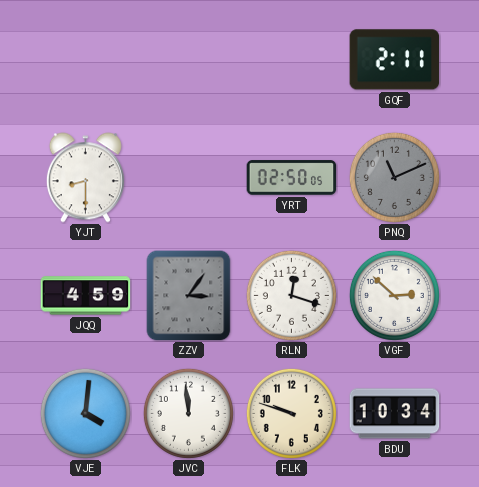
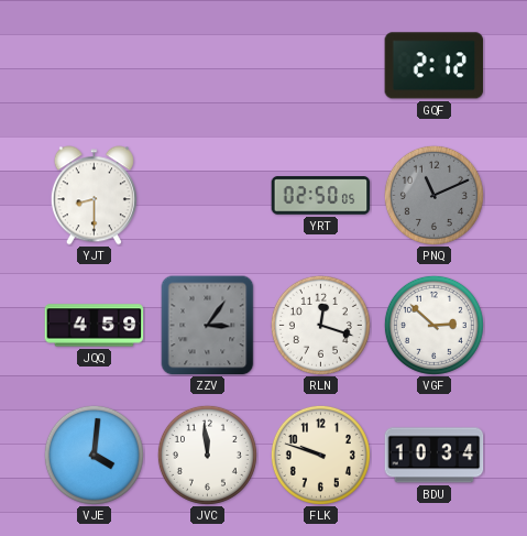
GQF: 2:11 -> 2:12
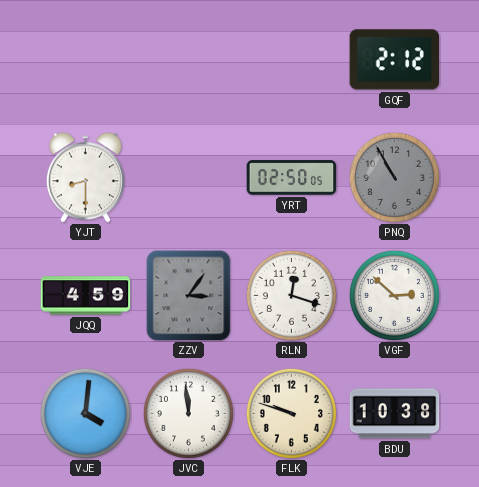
PNQ: 11:11 -> 10:55
BDU: 10:34 -> 10:38
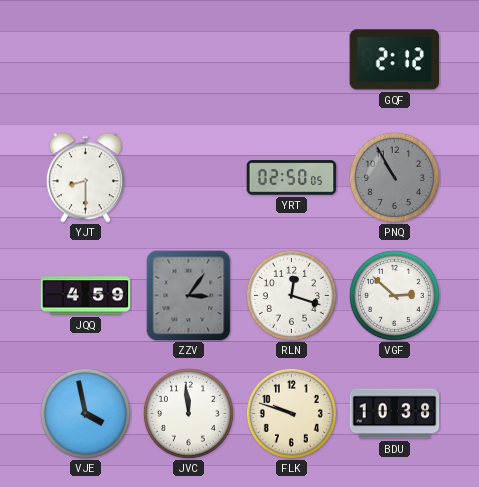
VJE: 4:01 -> 3:58
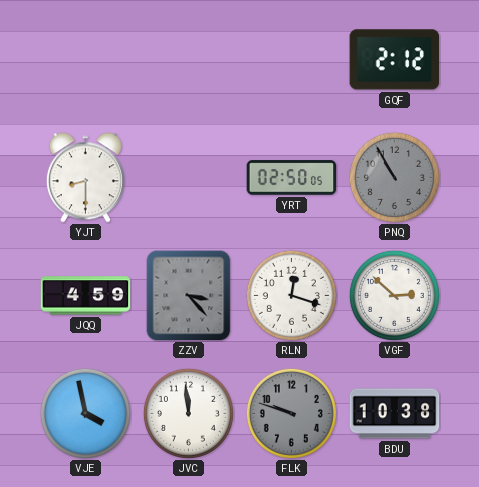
ZZV: 3:06 -> 3:23
FLK dial: cream -> grey
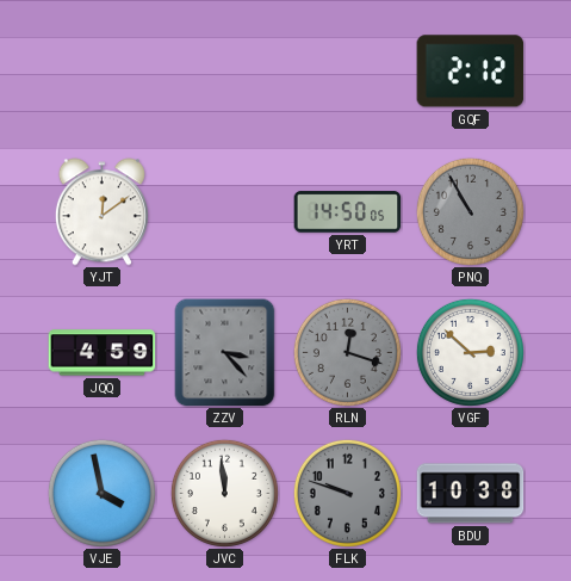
YJT: 8:30 -> 12:09
YRT: 02:50 -> 14:50
RLN dial: white -> grey
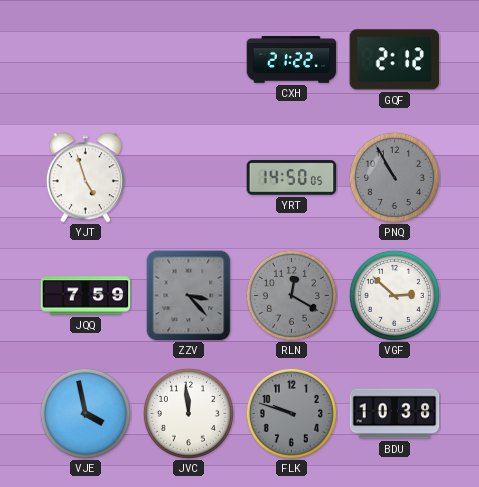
CXH: none -> 21:22
YJT: 12:09 -> 4:57
JQQ: 4:59 -> 7:59
RLN: 12:18 -> 12:20
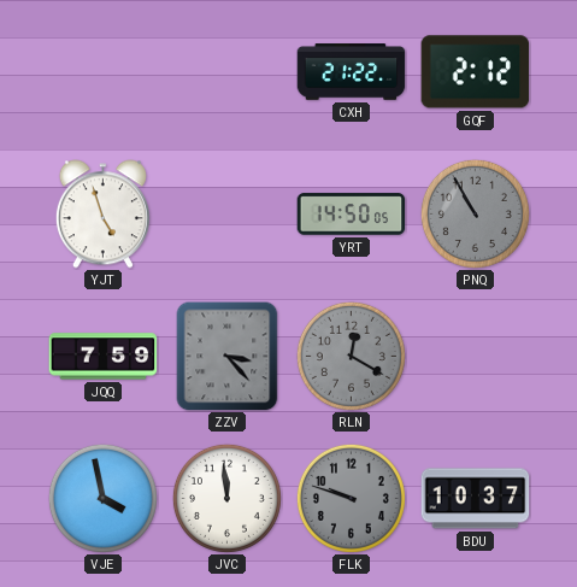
VGF: 2:52 -> none
BDU: 10:38 -> 10:37
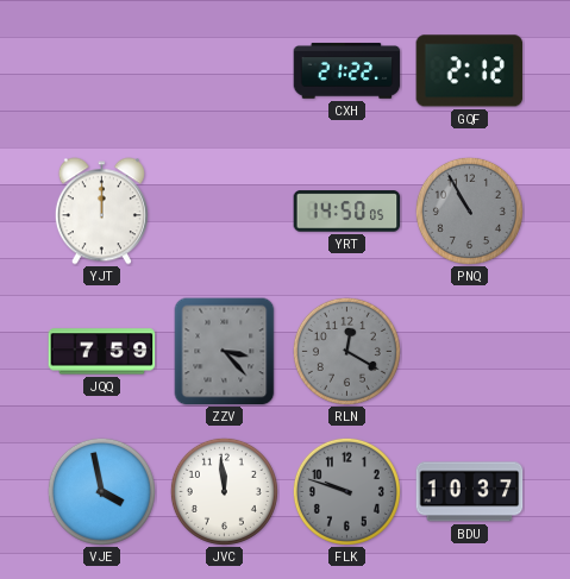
YJT: 4:57 -> 12:00
